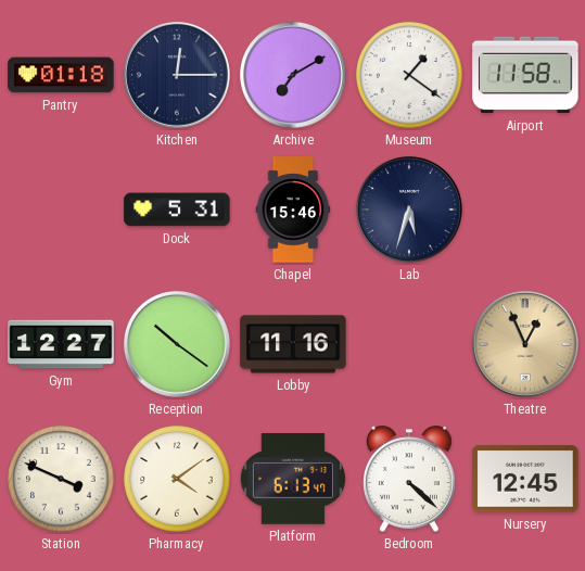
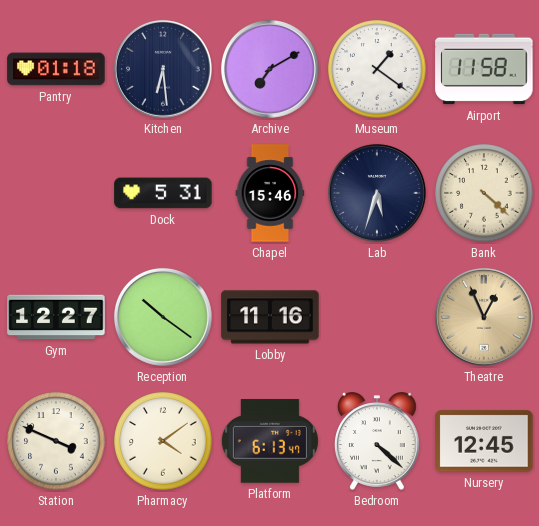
Kitchen: 12:15 -> 6:29
Bank: none -> 4:22
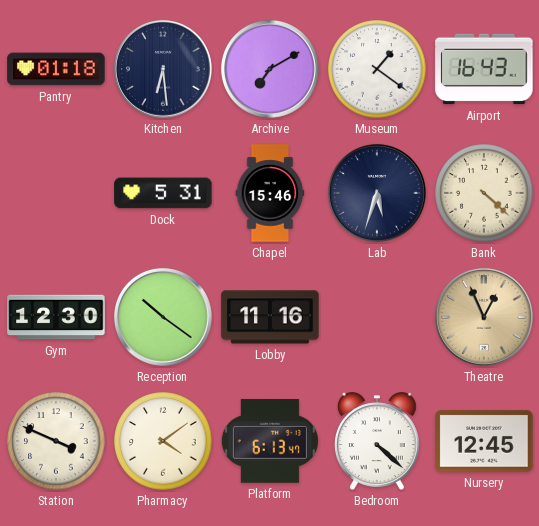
Airport: 11:58 -> 16:43
Gym: 12:27 -> 12:30
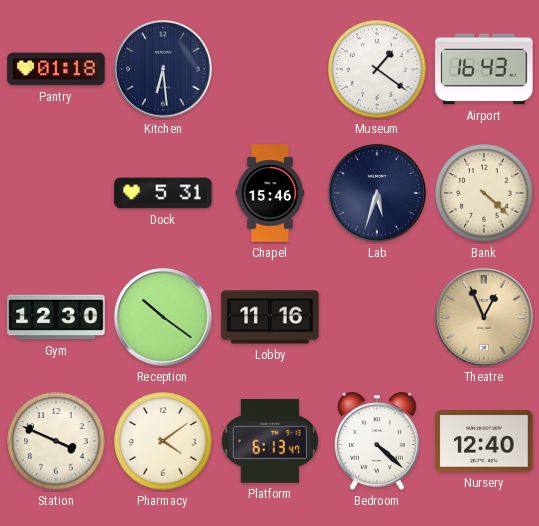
Archive: 7:10 -> none
Nursery: 12:45 -> 12:40
